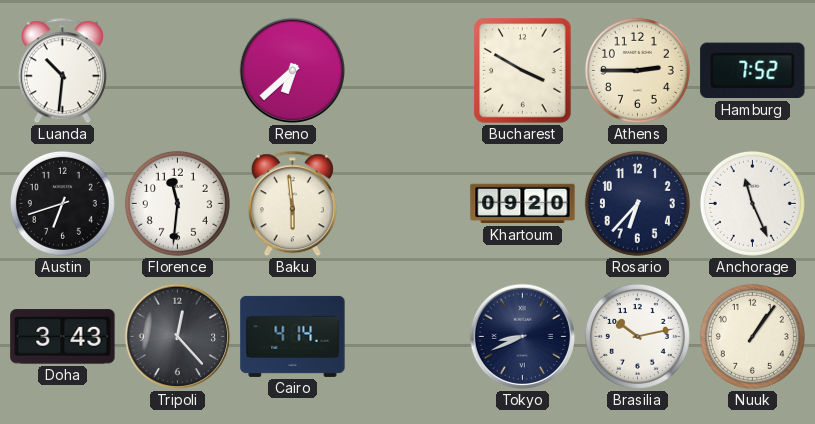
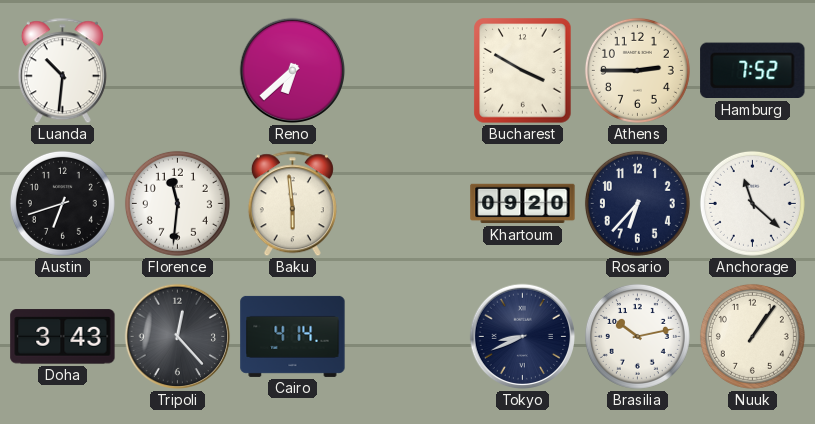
Anchorage: 11:26 -> 11:22
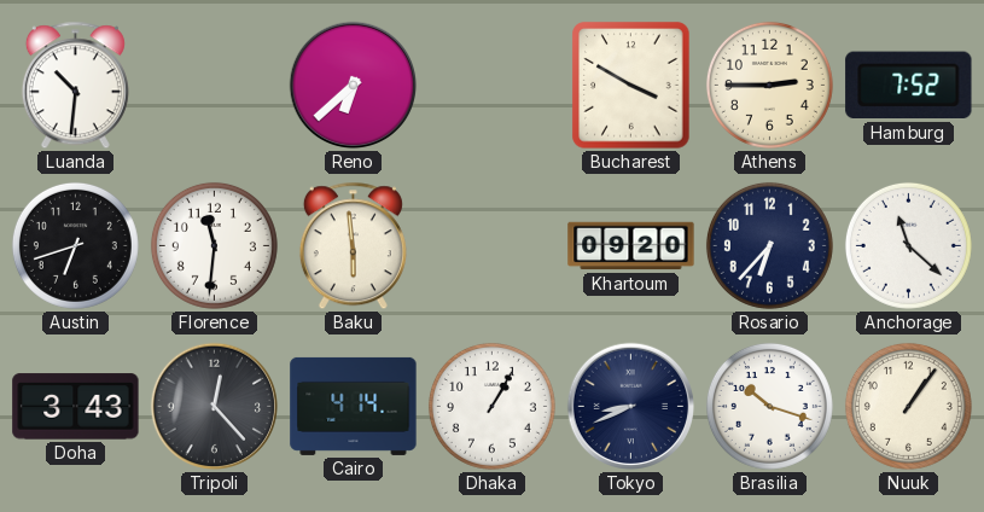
Dhaka: none -> 1:05
Brasilia: 10:13 -> 10:18
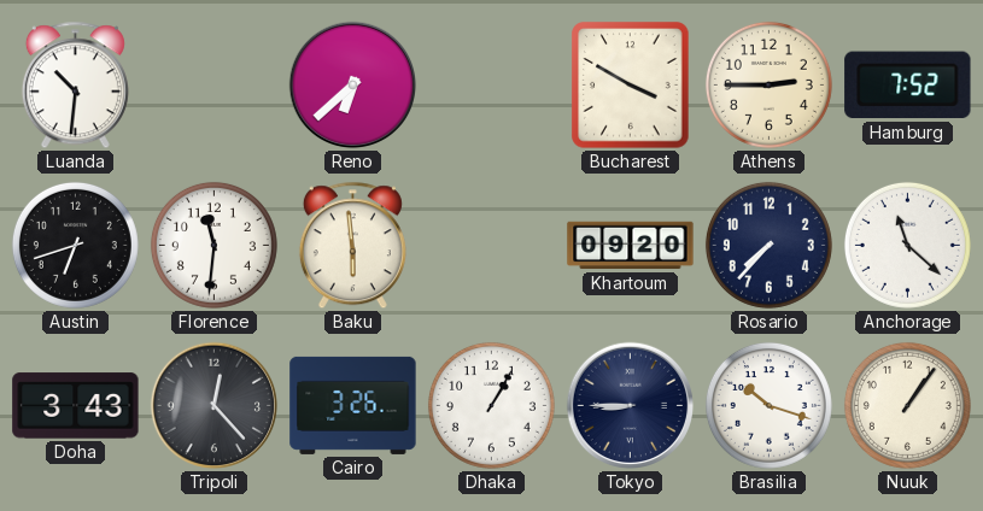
Rosario: 6:37 -> 7:37
Cairo: 4:14 -> 3:26
Tokyo: 8:41 -> 8:45
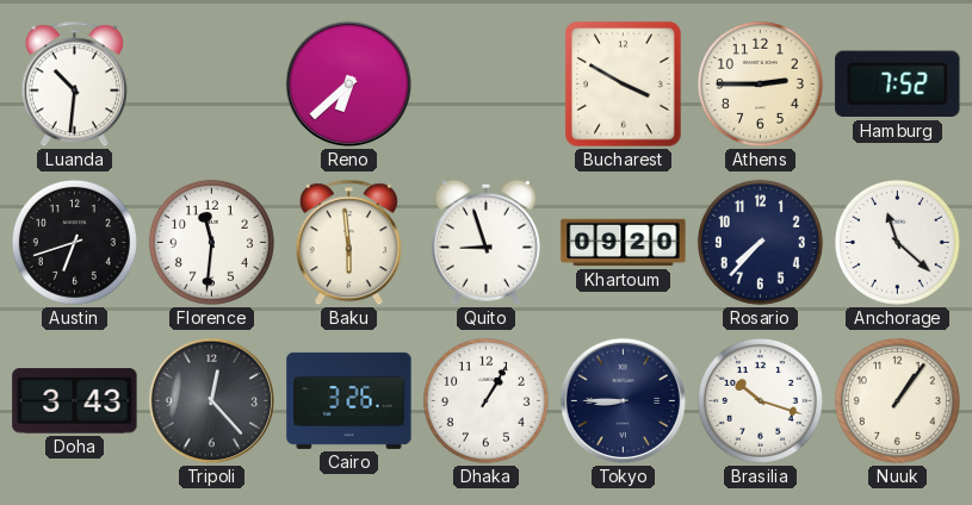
Quito: none -> 8:57
